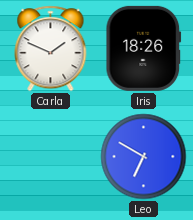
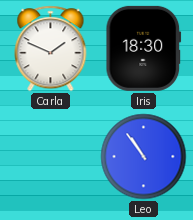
Iris: 18:26 -> 18:30
Leo: 6:50 -> 10:54
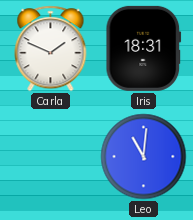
Iris: 18:30 -> 18:31
Leo: 10:54 -> 11:01
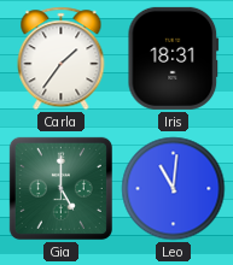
Carla: 1:49 -> 1:36
Gia: none -> 5:00
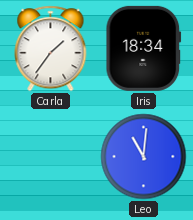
Iris: 18:31 -> 18:34
Gia: 5:00 -> none
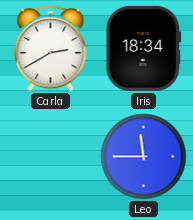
Carla: 1:36 -> 2:40
Leo: 11:01 -> 11:45
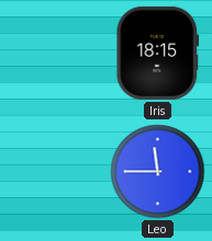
Carla: 2:40 -> none
Iris: 18:34 -> 18:15
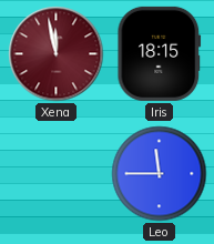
Xena: none -> 11:58
